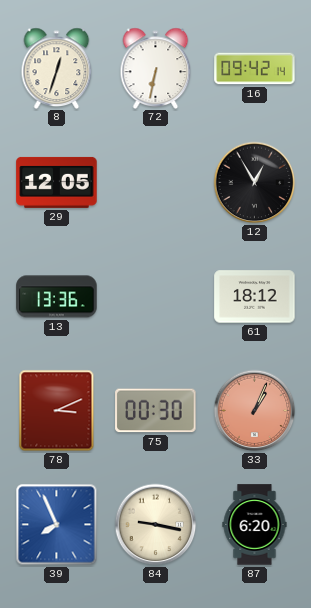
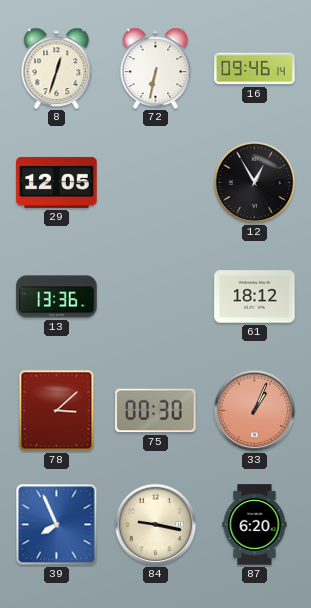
16: 09:42 -> 09:46
78: 3:11 -> 3:08
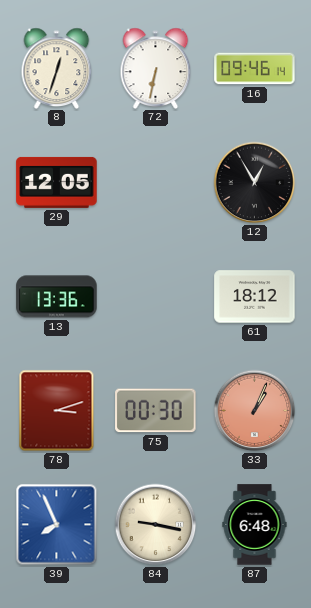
78: 3:08 -> 3:12
87: 6:20 -> 6:48
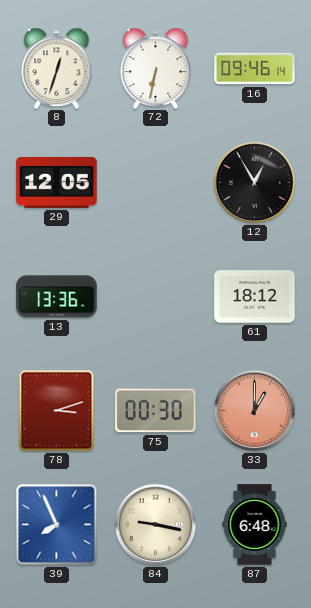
33: 1:04 -> 1:00
